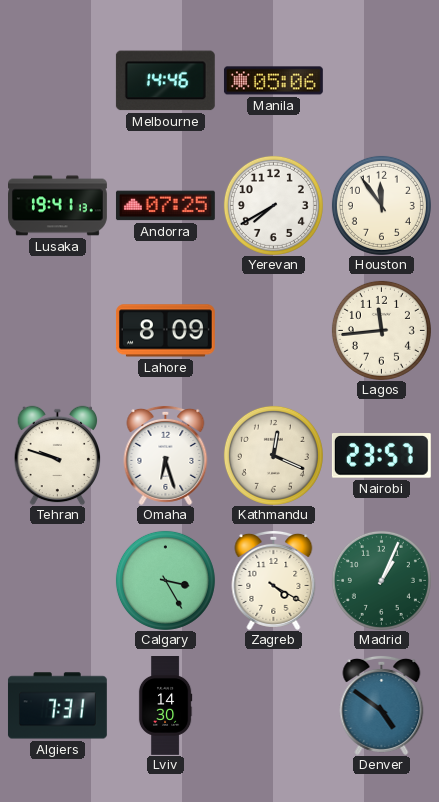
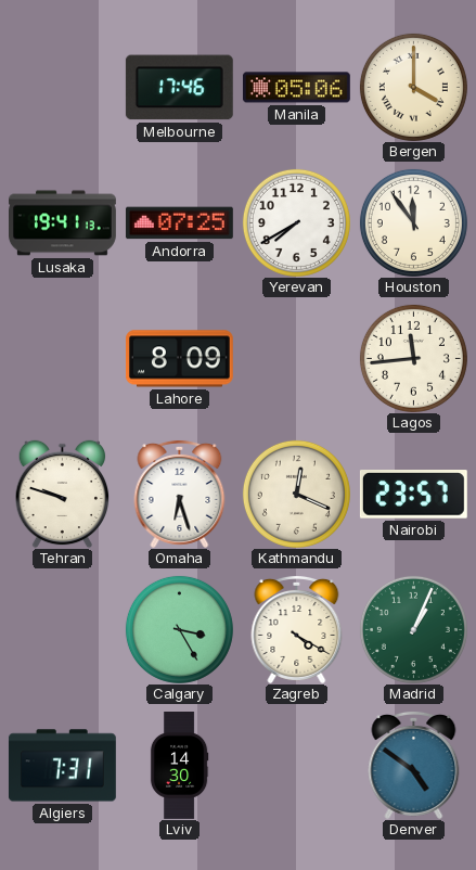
Melbourne: 14:46 -> 17:46
Bergen: none -> 4:00
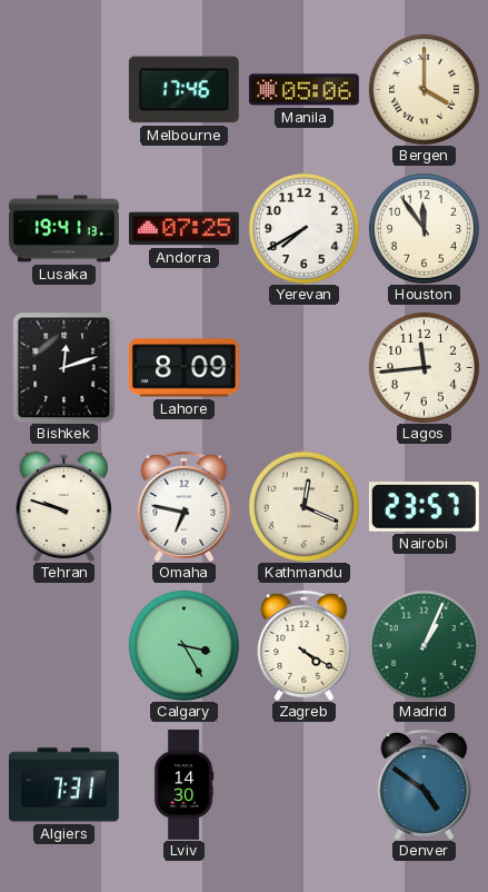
Bishkek: none -> 12:12
Omaha: 6:27 -> 6:47
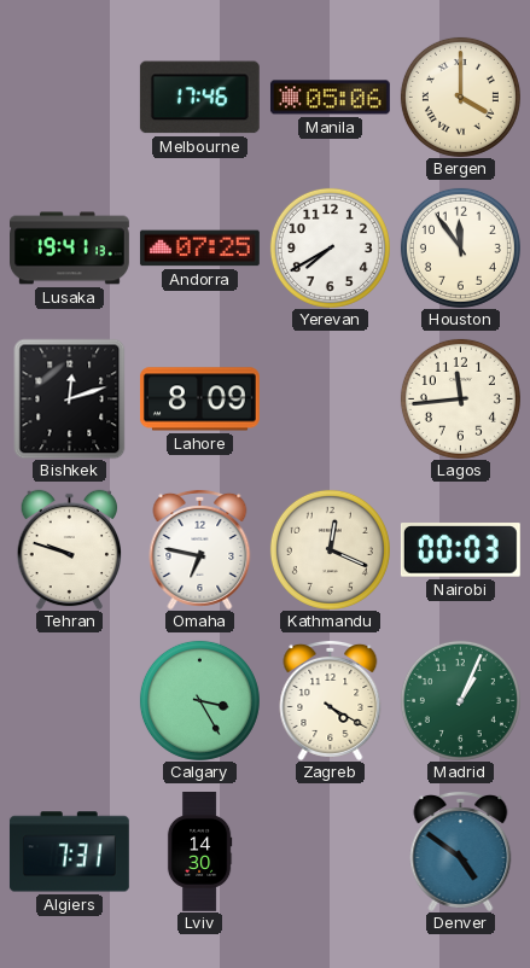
Nairobi: 23:57 -> 00:03
